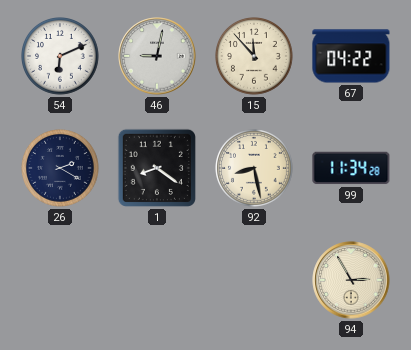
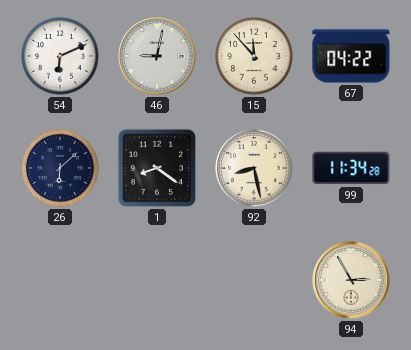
26: 2:20 -> 6:08
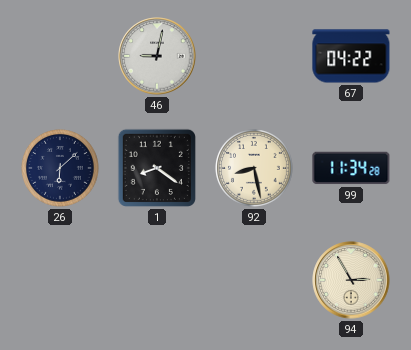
54: 6:11 -> none
15: 11:53 -> none
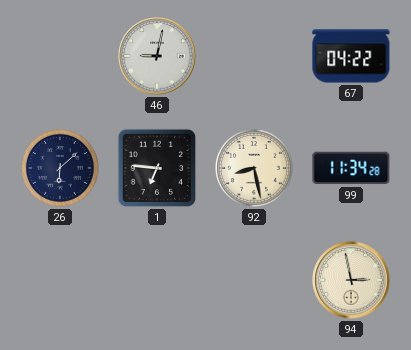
1: 8:21 -> 6:46
94: 2:55 -> 2:58
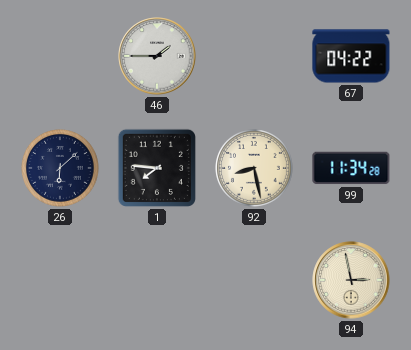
46: 9:02 -> 1:45
1: 6:46 -> 7:46
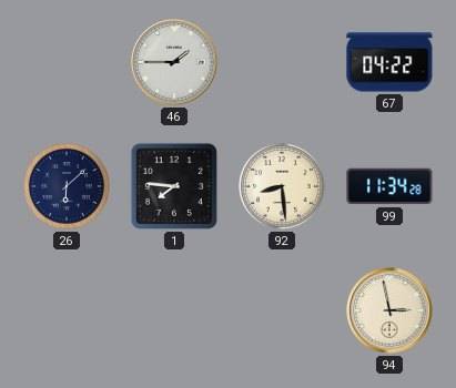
92: 8:28 -> 8:29
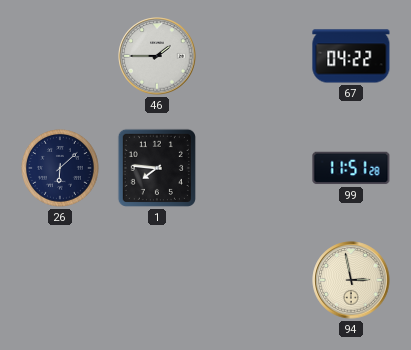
92: 8:29 -> none
99: 11:34 -> 11:51
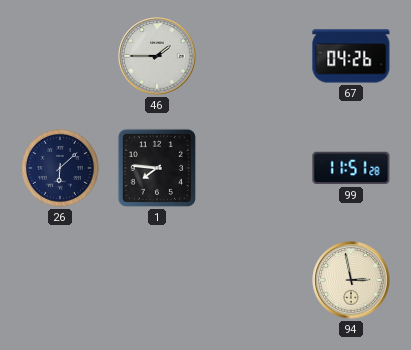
67: 04:22 -> 04:26
